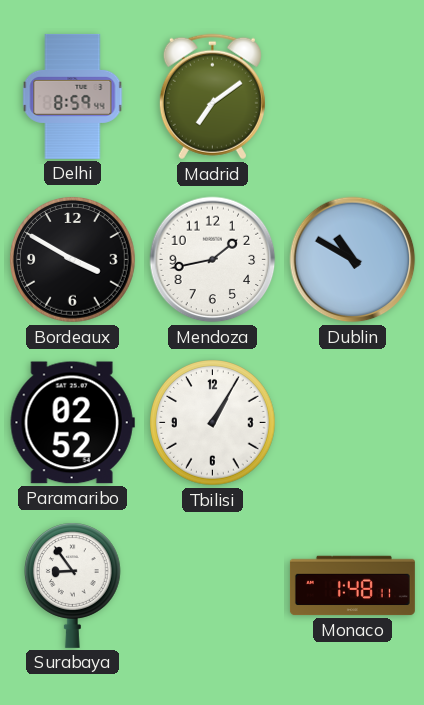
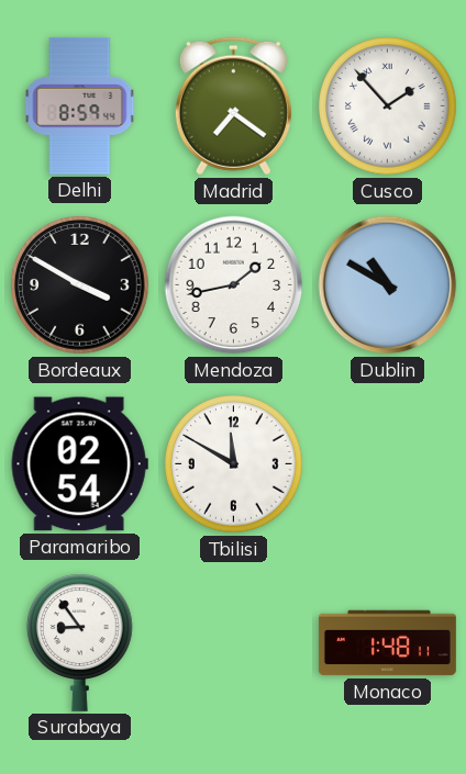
Madrid: 7:09 -> 7:21
Cusco: none -> 1:53
Paramaribo: 02:52 -> 02:54
Tbilisi: 1:05 -> 11:50
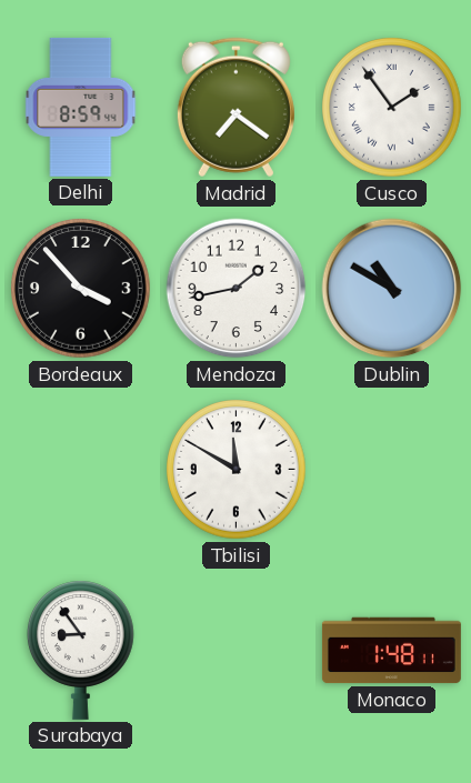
Cusco: 1:53 -> 1:54
Bordeaux: 3:50 -> 3:53
Paramaribo: 02:54 -> none
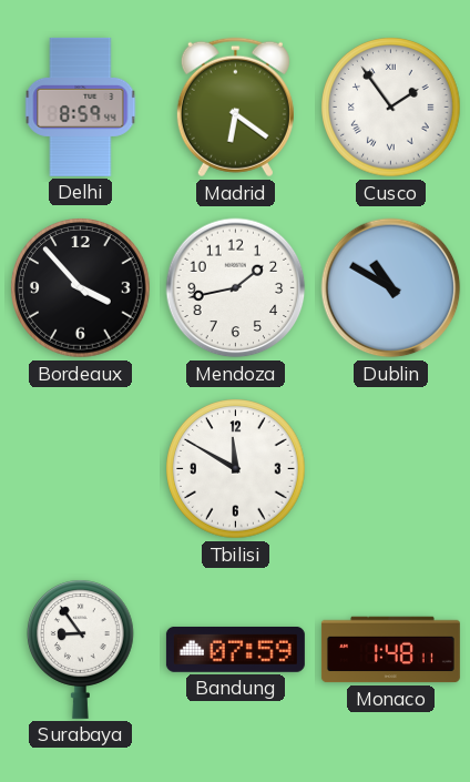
Madrid: 7:21 -> 6:21
Bandung: none -> 07:59
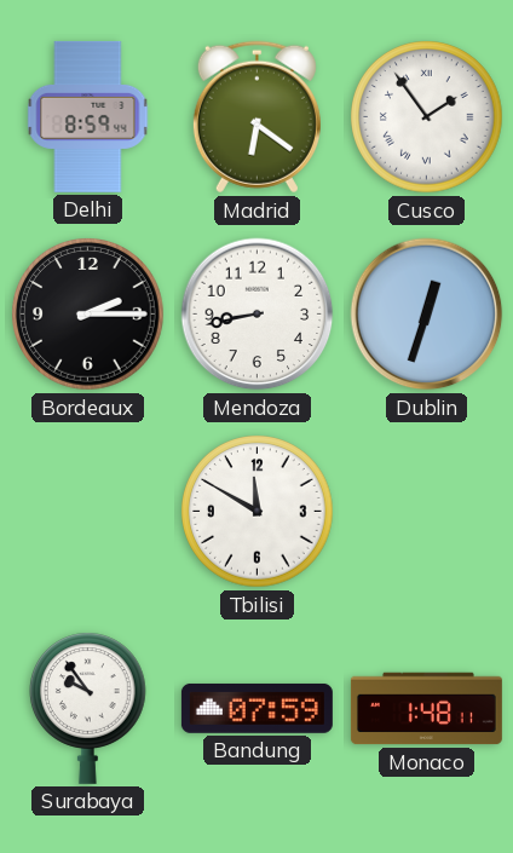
Bordeaux: 3:53 -> 2:15
Mendoza: 1:43 -> 8:43
Dublin: 10:50 -> 12:33
Surabaya: 8:54 -> 9:54
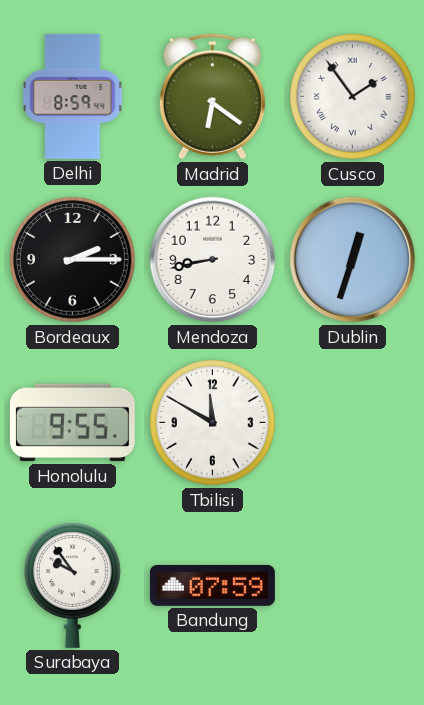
Honolulu: none -> 9:55
Monaco: 1:48 -> none
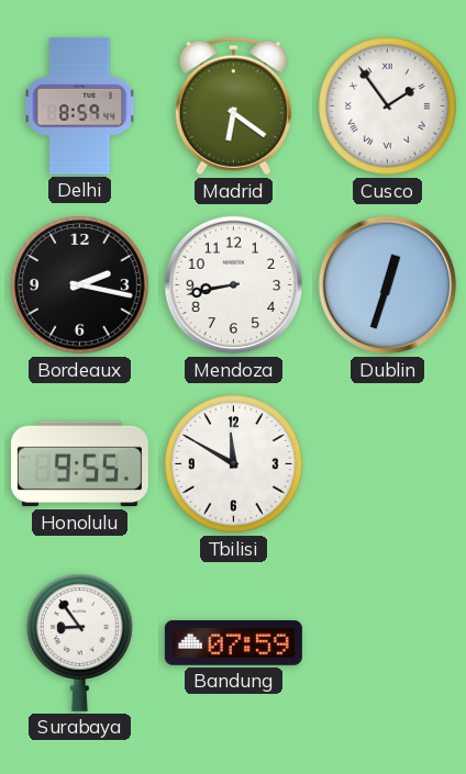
Bordeaux: 2:15 -> 2:17
Surabaya: 9:54 -> 8:54
